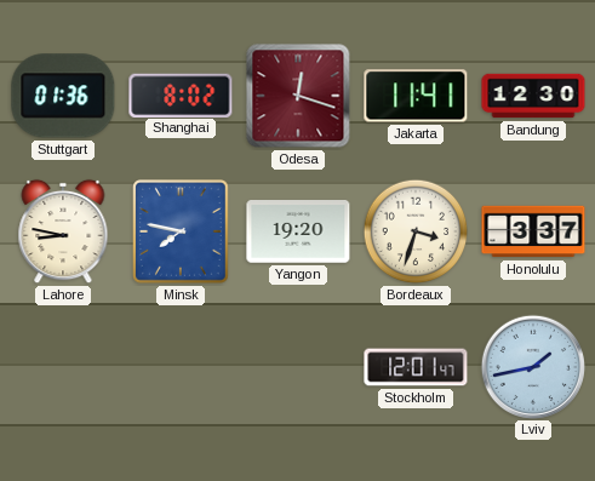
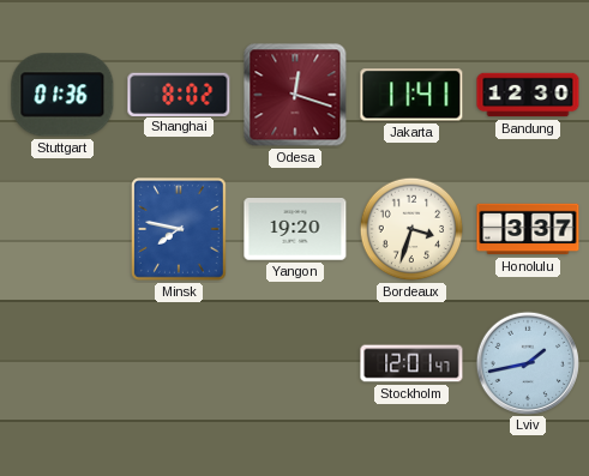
Lahore: 8:47 -> none
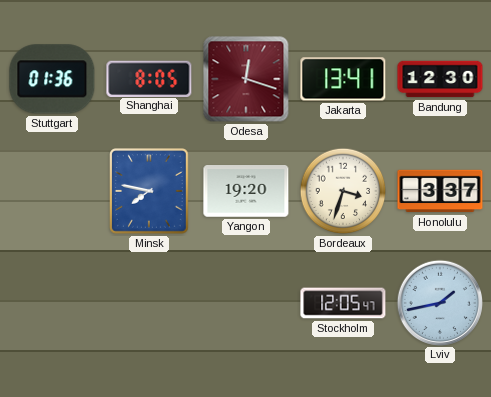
Shanghai: 8:02 -> 8:05
Jakarta: 11:41 -> 13:41
Stockholm: 12:01 -> 12:05
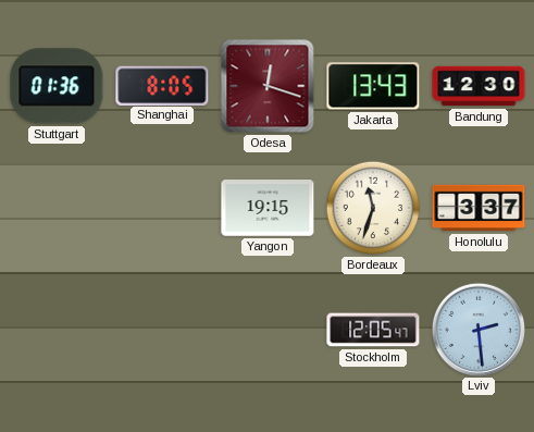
Jakarta: 13:41 -> 13:43
Minsk: 7:47 -> none
Yangon: 19:20 -> 19:15
Bordeaux: 3:33 -> 11:33
Lviv: 1:43 -> 2:29
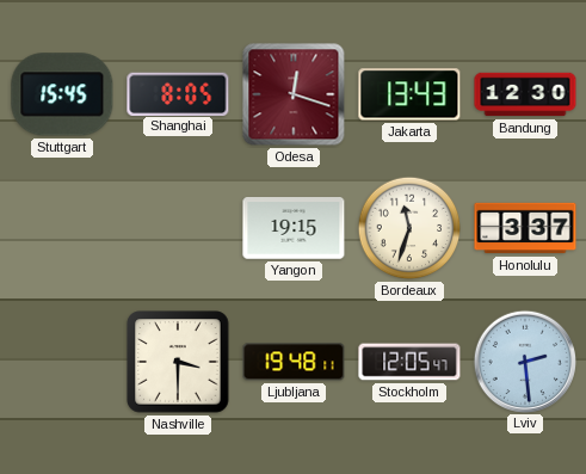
Stuttgart: 01:36 -> 15:45
Nashville: none -> 3:30
Ljubljana: none -> 19:48
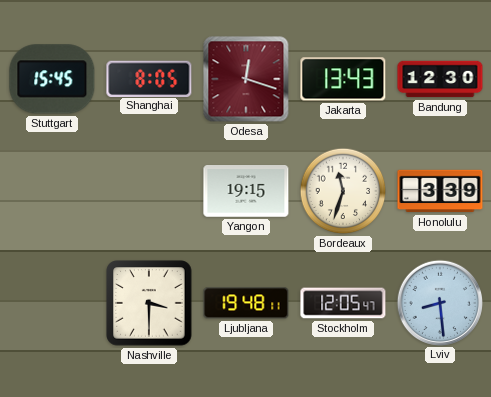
Honolulu: 3:37 -> 3:39
Lviv: 2:29 -> 8:29
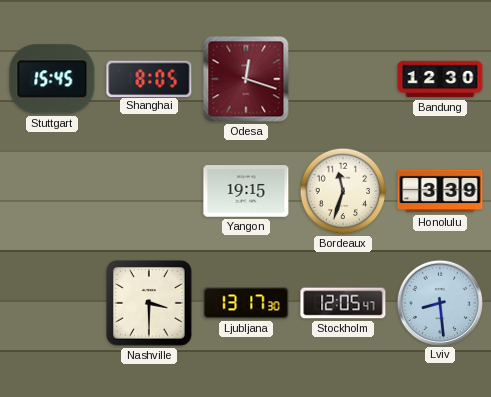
Jakarta: 13:43 -> none
Ljubljana: 19:48 -> 13:17
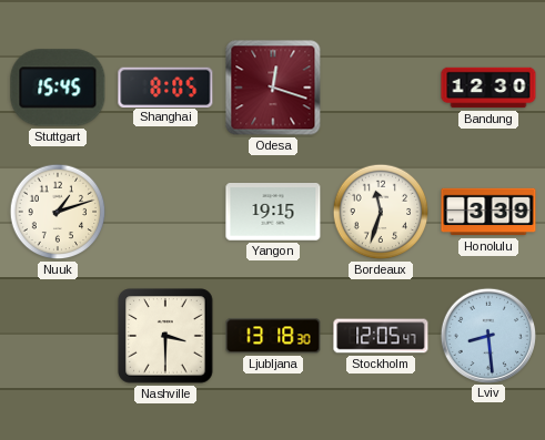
Nuuk: none -> 1:12
Ljubljana: 13:17 -> 13:18
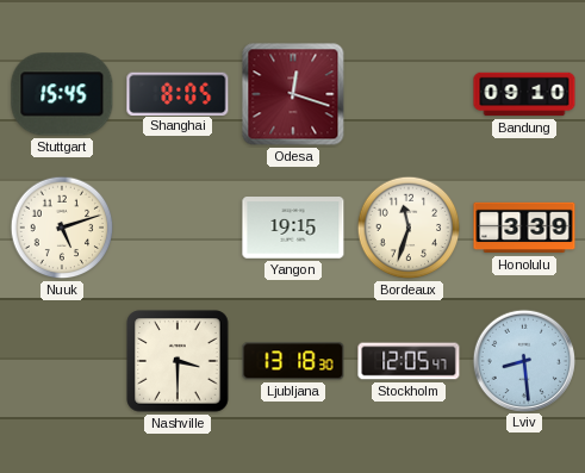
Bandung: 12:30 -> 09:10
Nuuk: 1:12 -> 5:12
